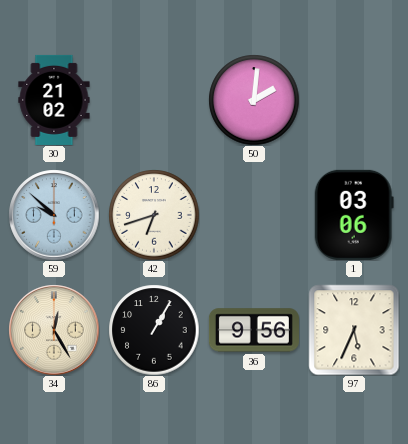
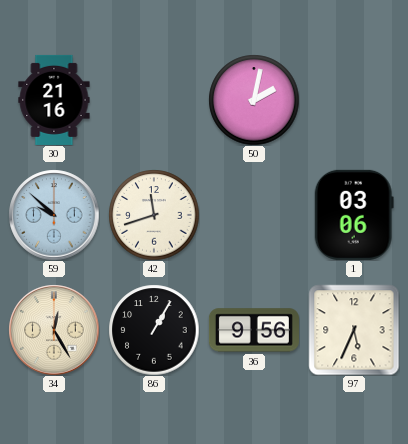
30: 21:02 -> 21:16
50: 2:01 -> 2:02
42: 6:42 -> 11:42
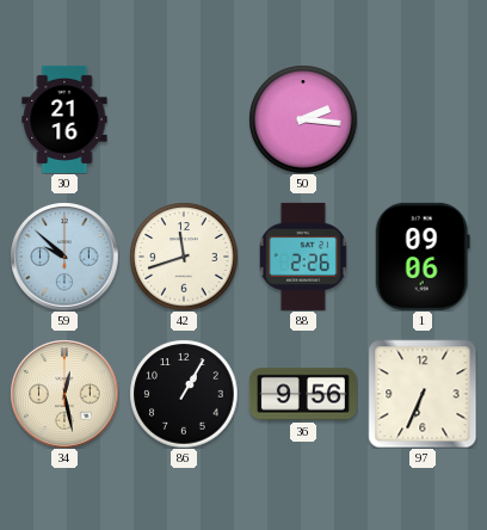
50: 2:02 -> 2:16
88: none -> 2:26
1: 03:06 -> 09:06
34: 12:25 -> 12:28
97: 5:34 -> 6:34
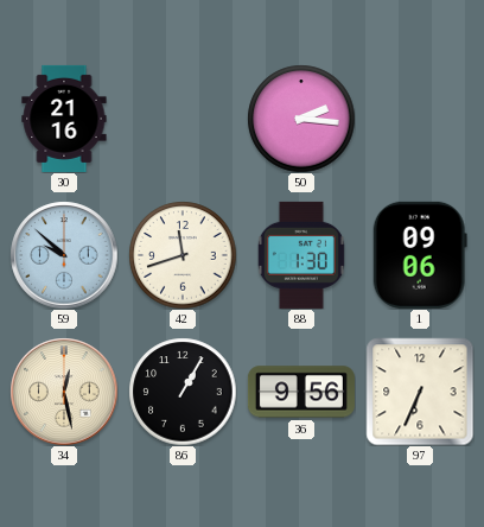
88: 2:26 -> 1:30
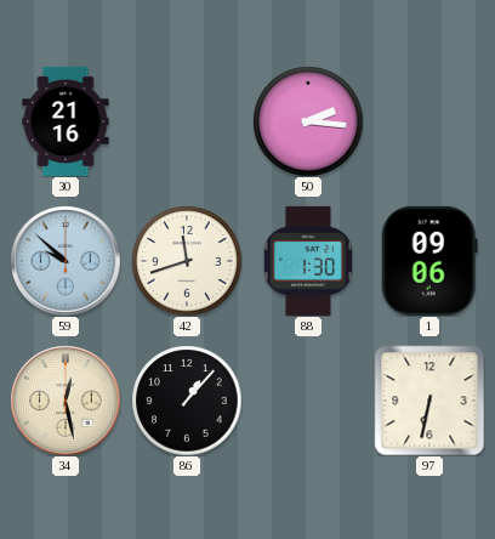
86: 1:05 -> 1:07
36: 9:56 -> none
97: 6:34 -> 6:32
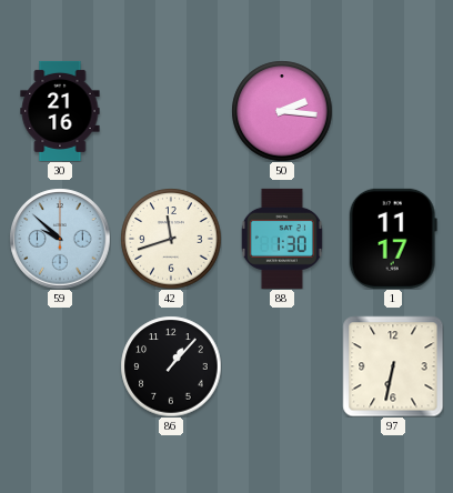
1: 09:06 -> 11:17
34: 12:28 -> none
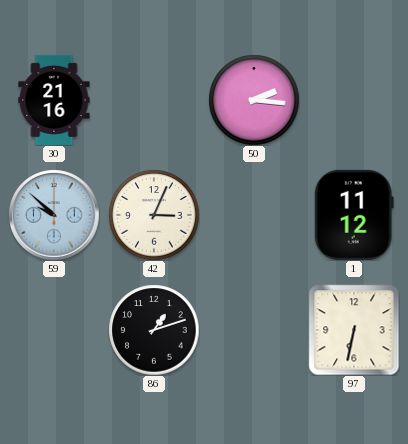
42: 11:42 -> 3:04
88: 1:30 -> none
1: 11:17 -> 11:12
86: 1:07 -> 1:12
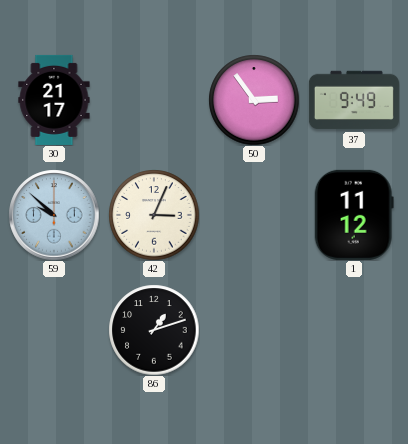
30: 21:16 -> 21:17
50: 2:16 -> 2:54
37: none -> 9:49
97: 6:32 -> none
